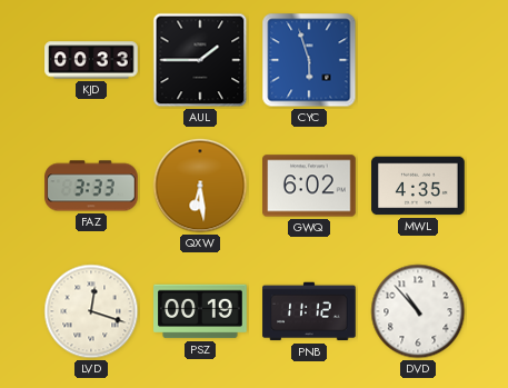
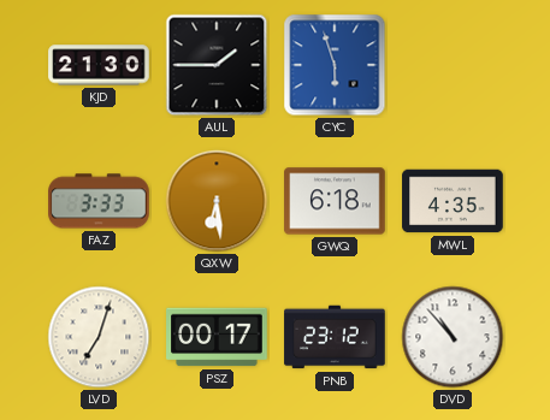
KJD: 00:33 -> 21:30
GWQ: 6:02 -> 6:18
LVD: 12:18 -> 7:03
PSZ: 00:19 -> 00:17
PNB: 11:12 -> 23:12
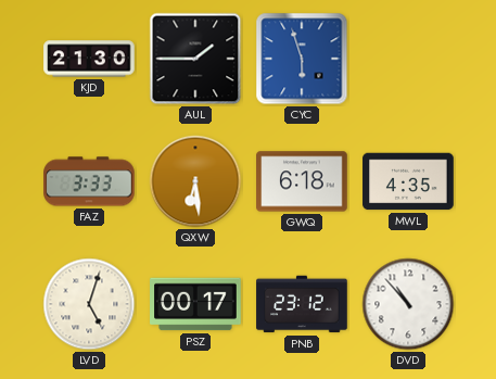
LVD: 7:03 -> 5:03
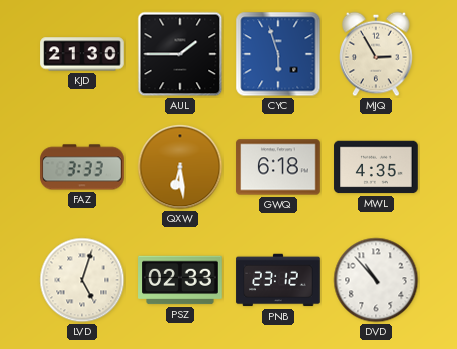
MJQ: none -> 2:55
PSZ: 00:17 -> 02:33
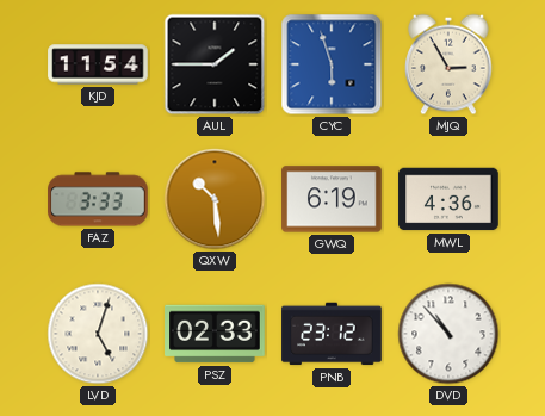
KJD: 21:30 -> 11:54
QXW: 6:29 -> 10:29
GWQ: 6:18 -> 6:19
MWL: 4:35 -> 4:36
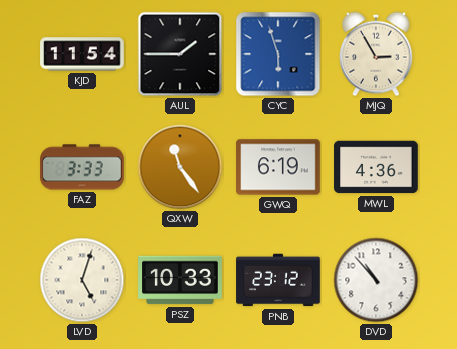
QXW: 10:29 -> 11:24
PSZ: 02:33 -> 10:33
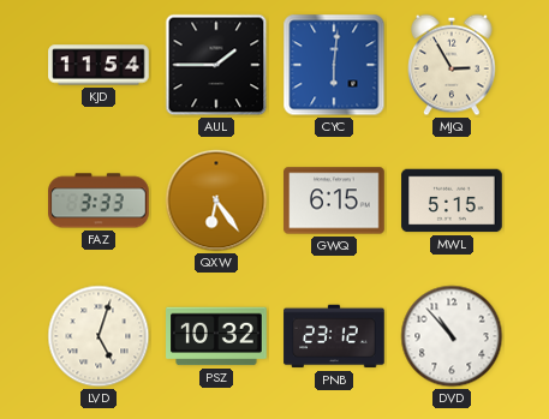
CYC: 5:57 -> 6:01
QXW: 11:24 -> 6:24
GWQ: 6:19 -> 6:15
MWL: 4:36 -> 5:15
PSZ: 10:33 -> 10:32
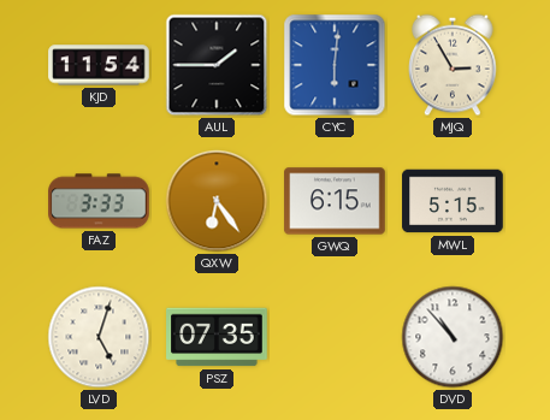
PSZ: 10:32 -> 07:35
PNB: 23:12 -> none
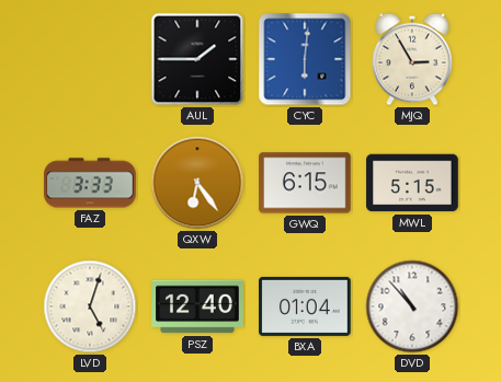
KJD: 11:54 -> none
PSZ: 07:35 -> 12:40
BXA: none -> 01:04
